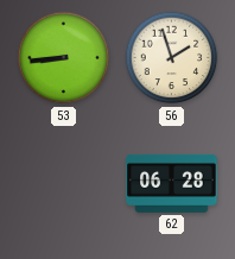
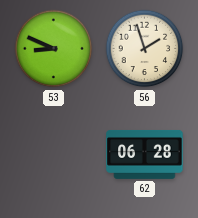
53: 8:44 -> 8:49
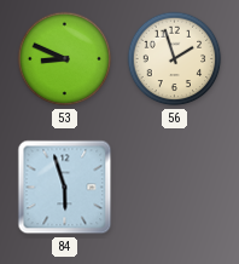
84: none -> 5:57
62: 06:28 -> none
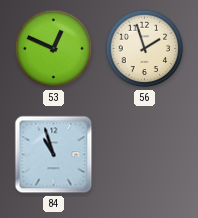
53: 8:49 -> 12:49
84: 5:57 -> 10:57
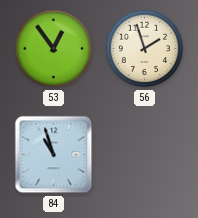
53: 12:49 -> 12:54
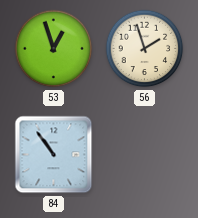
53: 12:54 -> 12:57
84: 10:57 -> 10:54
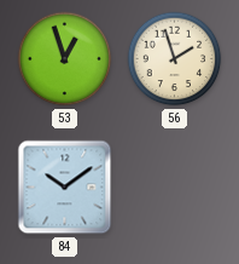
84: 10:54 -> 10:09
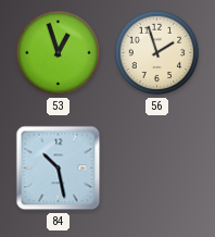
84: 10:09 -> 10:28
